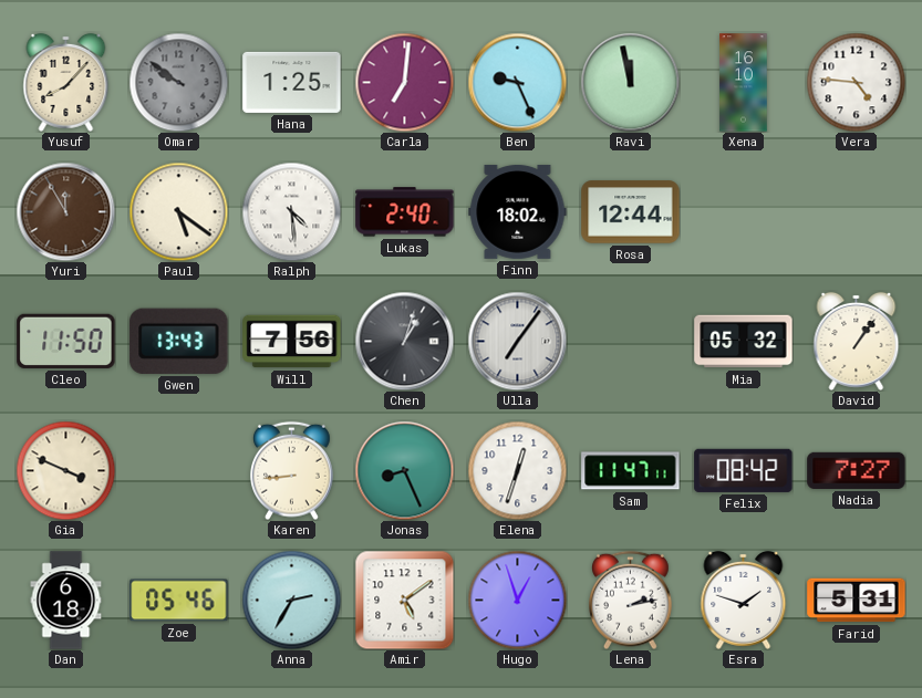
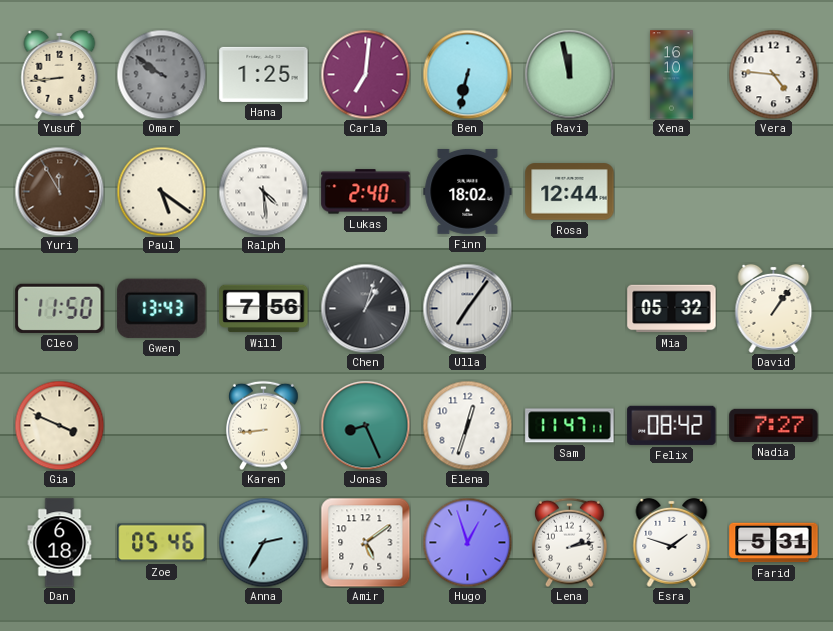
Yusuf: 8:07 -> 8:44
Ben: 9:26 -> 6:32
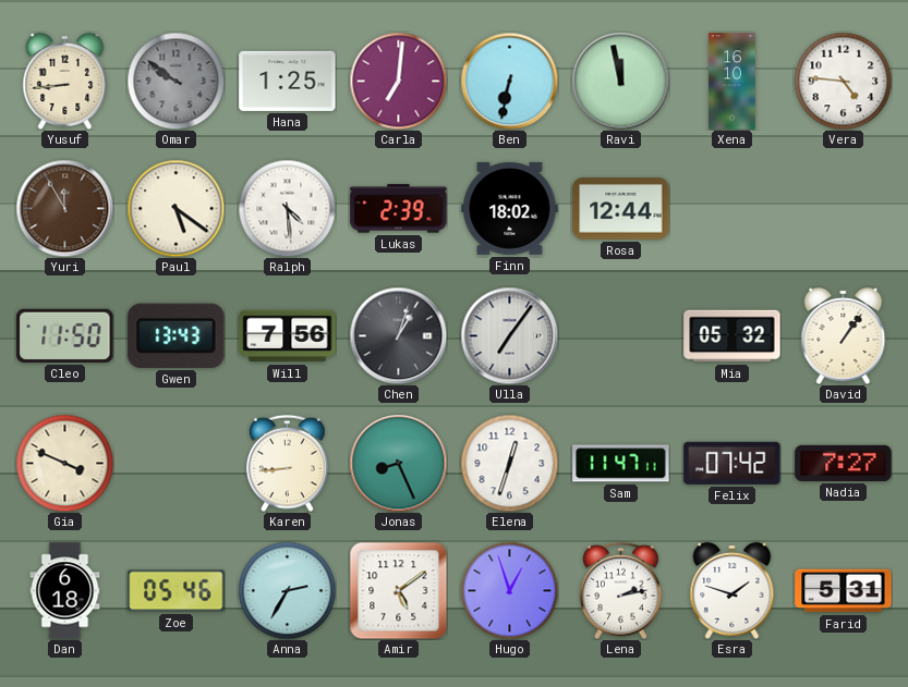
Lukas: 2:40 -> 2:39
Felix: 08:42 -> 07:42
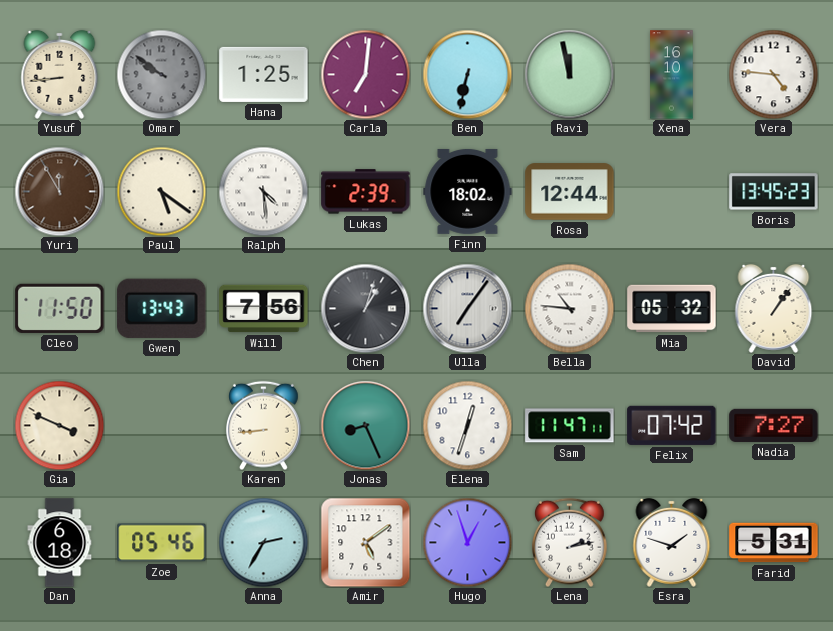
Boris: none -> 13:45
Bella: none -> 10:46
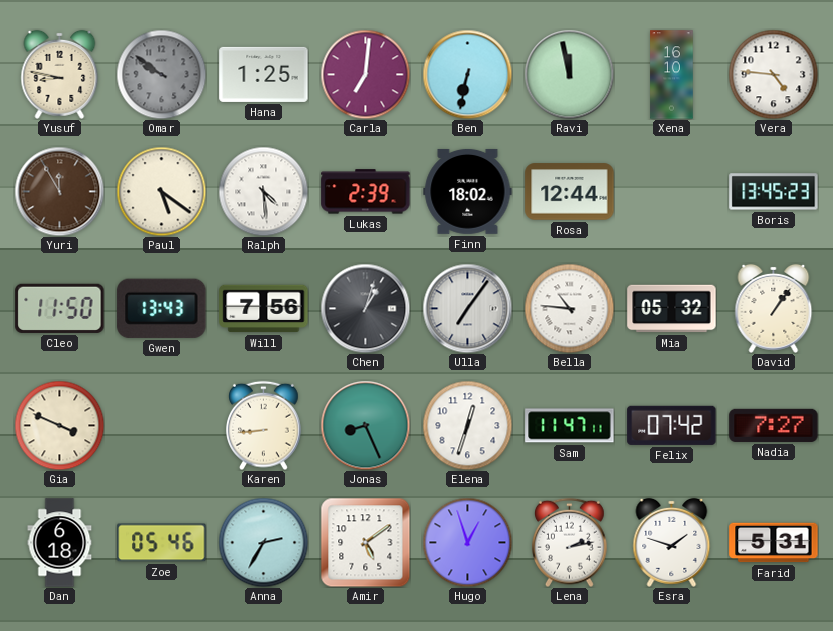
Yusuf: 8:44 -> 8:47
